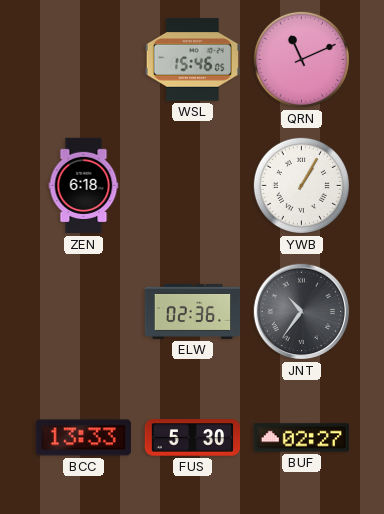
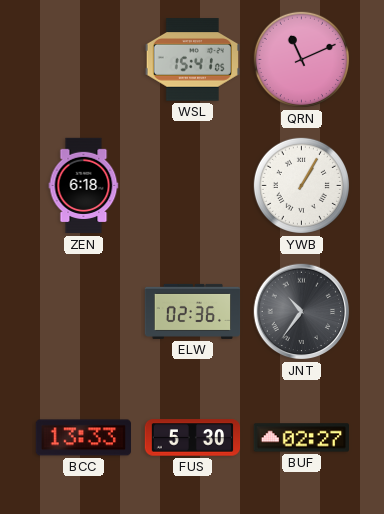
WSL: 15:46 -> 15:41
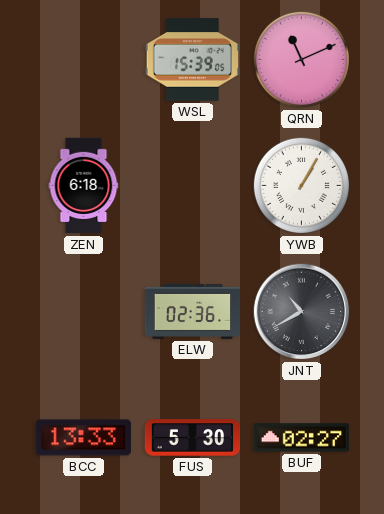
WSL: 15:41 -> 15:39
JNT: 10:36 -> 10:40
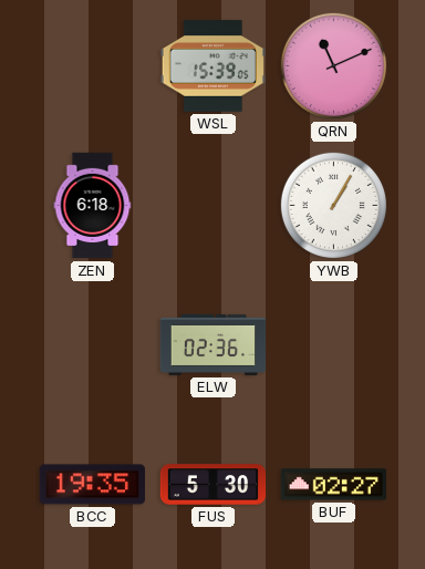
JNT: 10:40 -> none
BCC: 13:33 -> 19:35
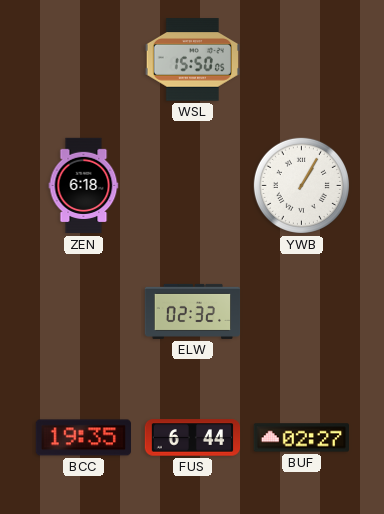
WSL: 15:39 -> 15:50
QRN: 11:11 -> none
ELW: 02:36 -> 02:32
FUS: 5:30 -> 6:44
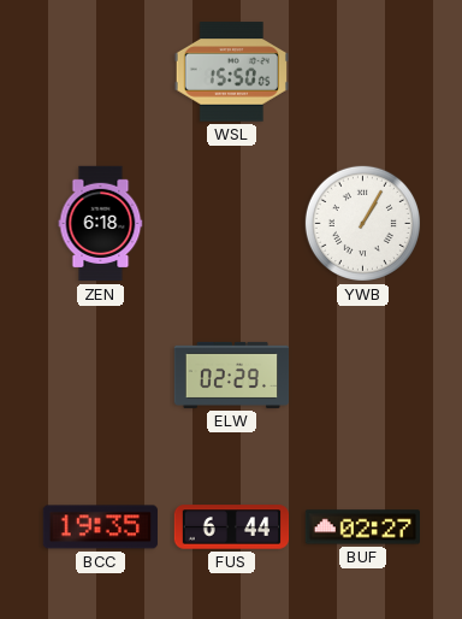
ELW: 02:32 -> 02:29
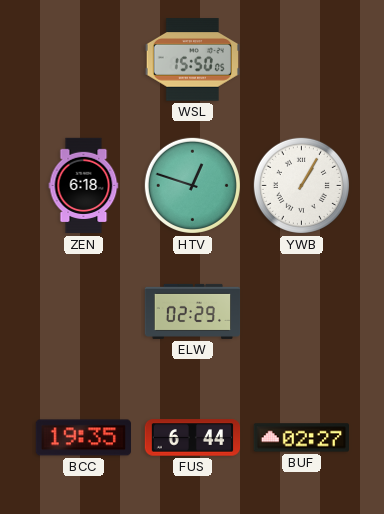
HTV: none -> 12:48
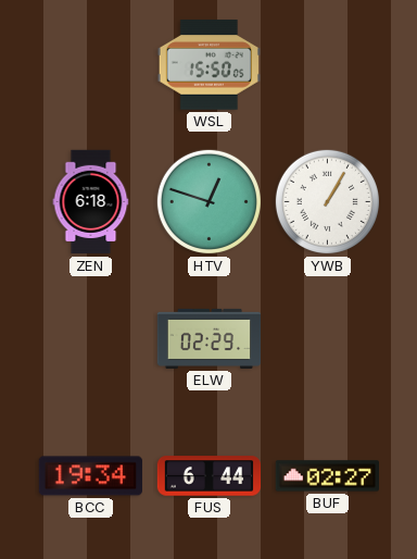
BCC: 19:35 -> 19:34
